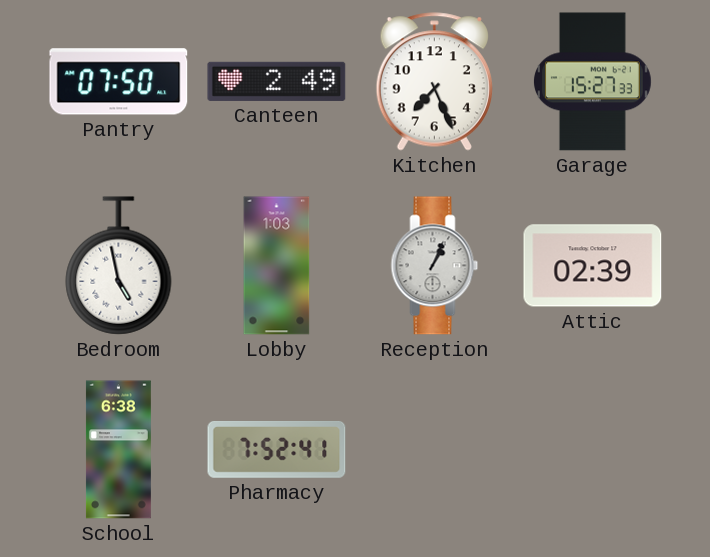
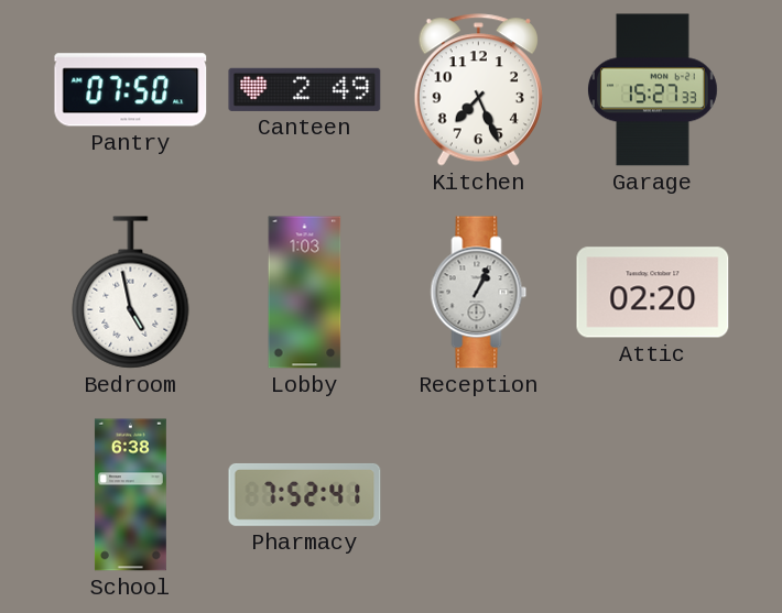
Attic: 02:39 -> 02:20
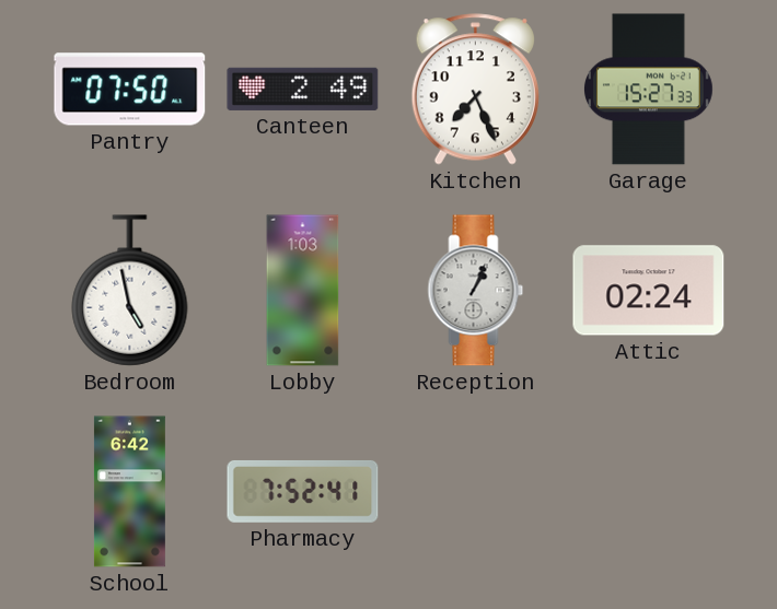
Attic: 02:20 -> 02:24
School: 6:38 -> 6:42
